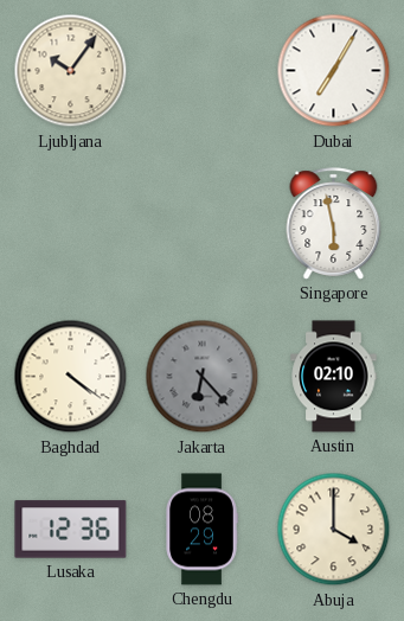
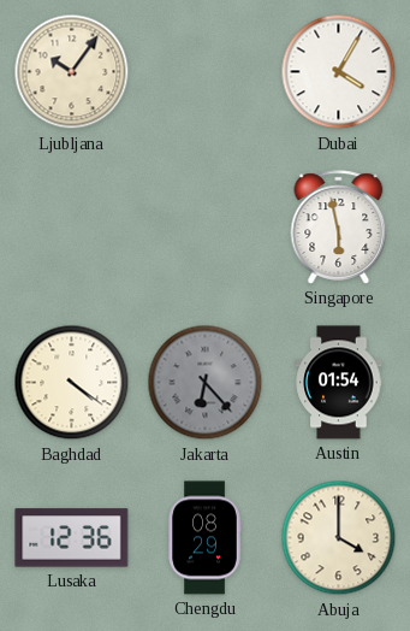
Dubai: 7:05 -> 4:05
Austin: 02:10 -> 01:54
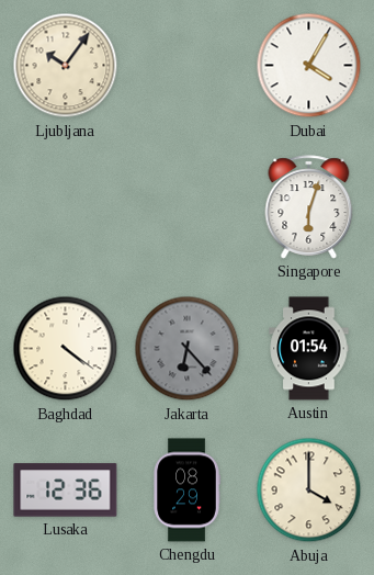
Singapore: 5:58 -> 6:03
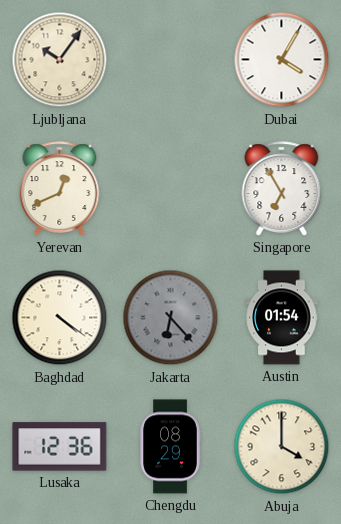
Yerevan: none -> 12:41
Singapore: 6:03 -> 6:55
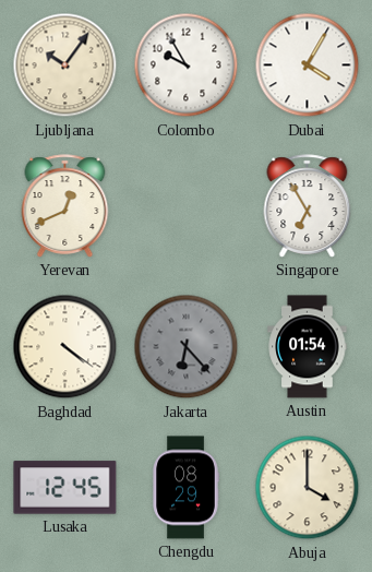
Colombo: none -> 9:55
Lusaka: 12:36 -> 12:45
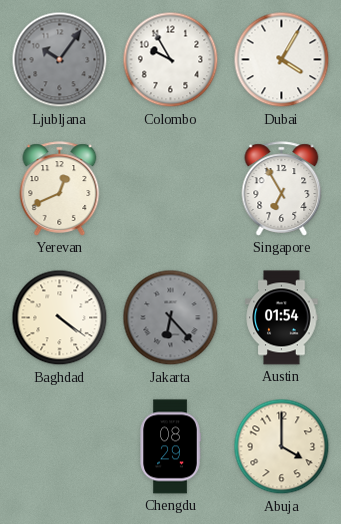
Ljubljana dial: cream -> grey
Lusaka: 12:45 -> none
